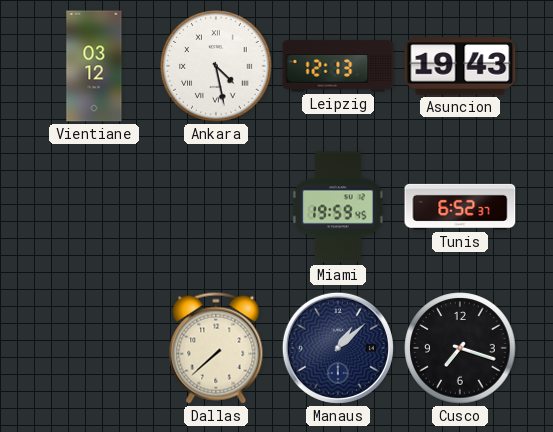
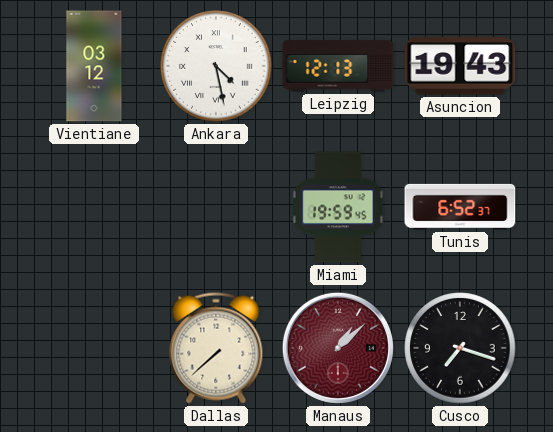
Manaus dial: navy -> burgundy
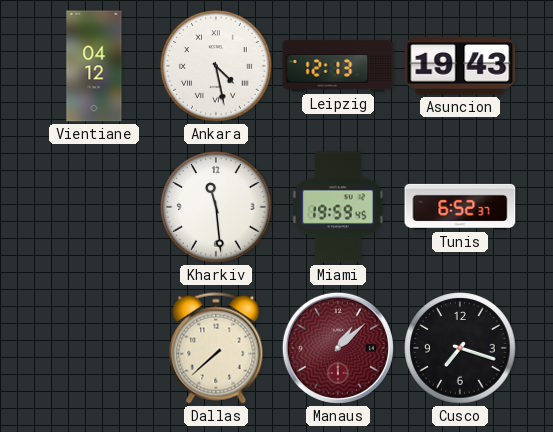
Vientiane: 03:12 -> 04:12
Kharkiv: none -> 11:29
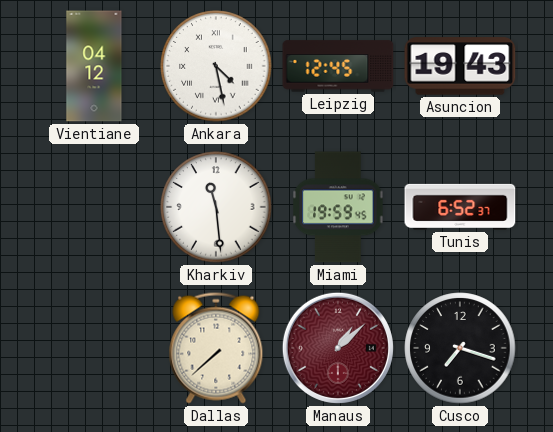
Leipzig: 12:13 -> 12:45
